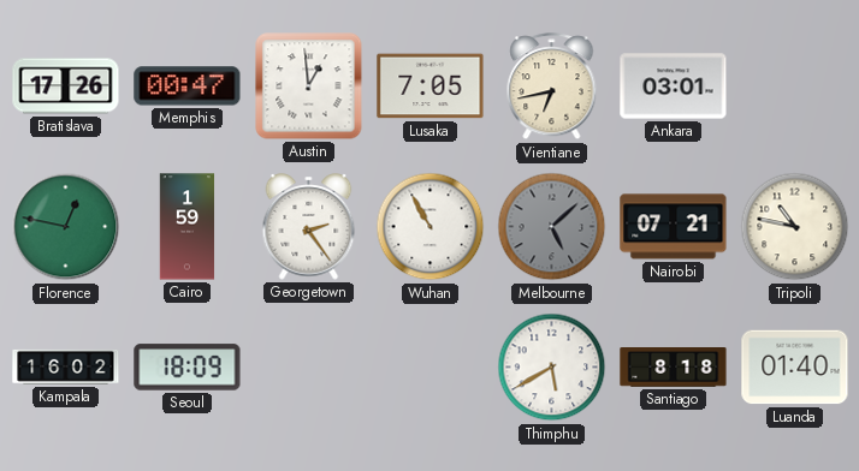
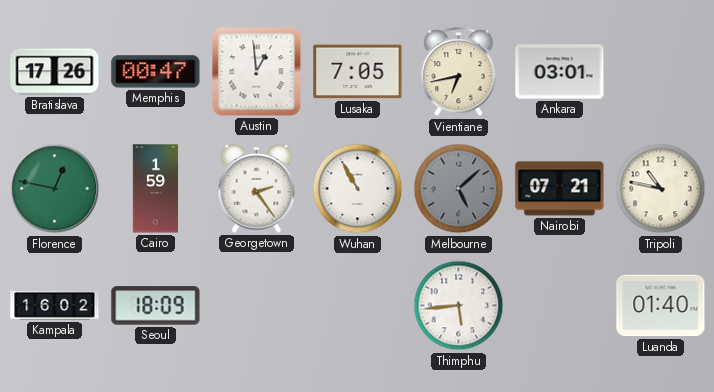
Thimphu: 5:40 -> 5:44
Santiago: 8:18 -> none
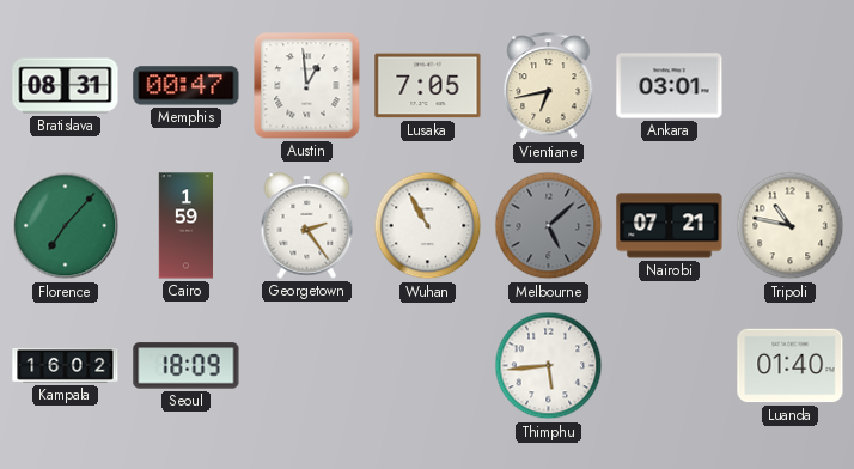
Bratislava: 17:26 -> 08:31
Florence: 12:47 -> 7:07
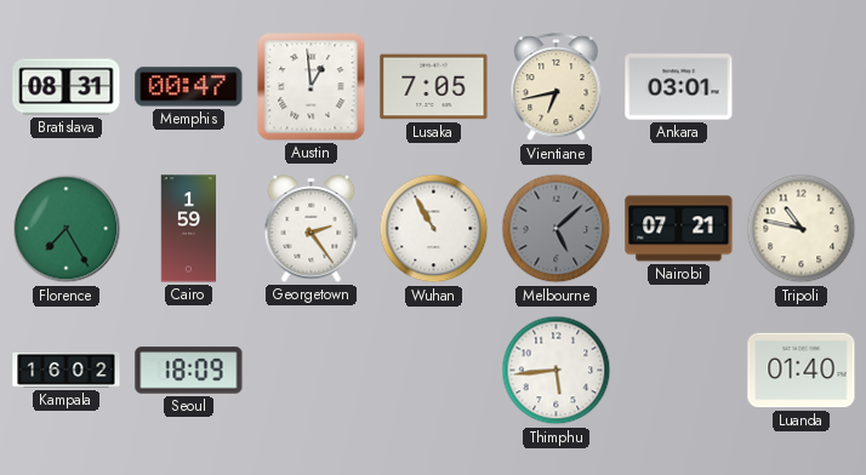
Florence: 7:07 -> 7:25
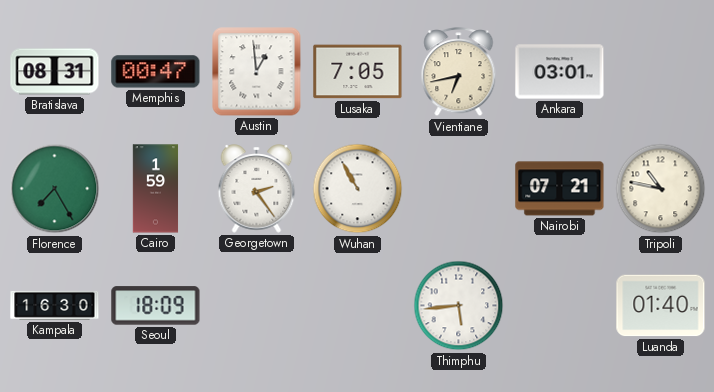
Melbourne: 5:08 -> none
Kampala: 16:02 -> 16:30
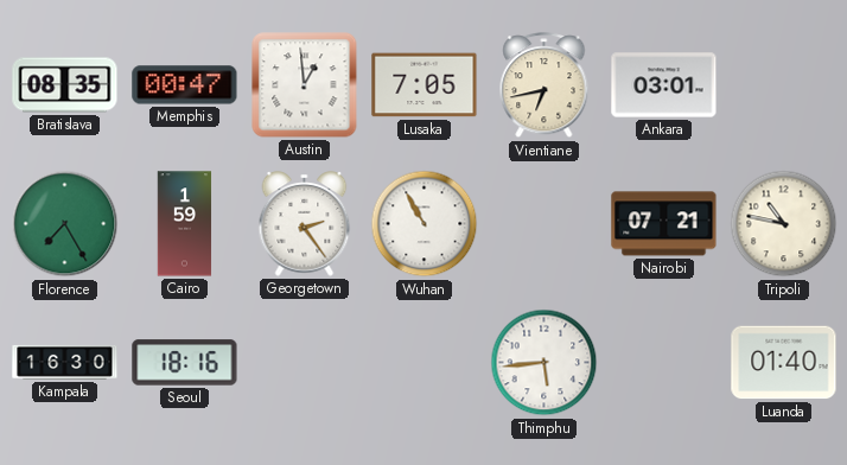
Bratislava: 08:31 -> 08:35
Seoul: 18:09 -> 18:16
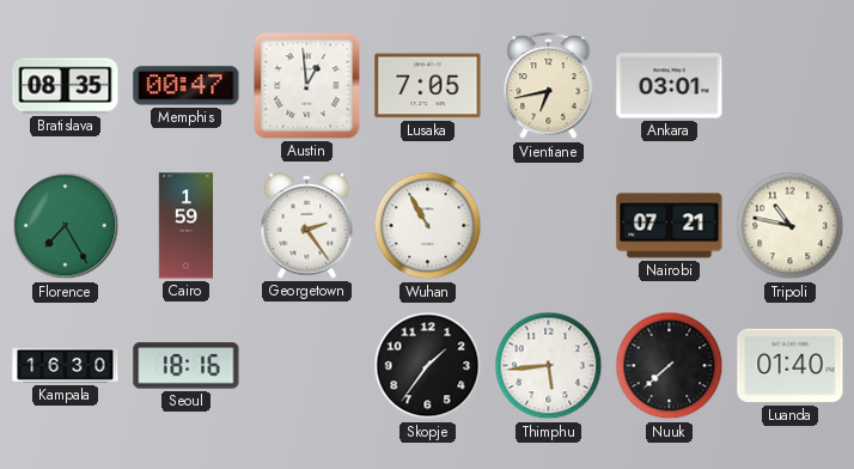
Skopje: none -> 1:36
Nuuk: none -> 7:38
